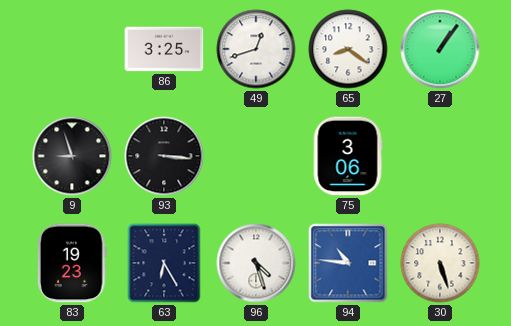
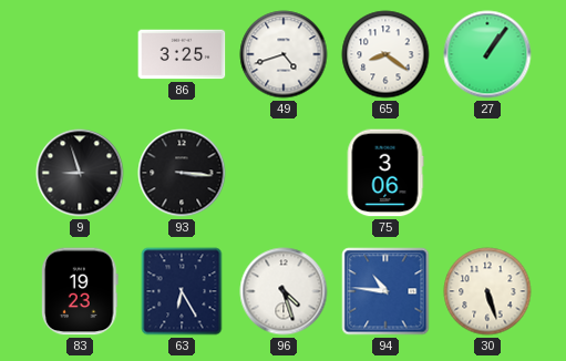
49: 12:42 -> 4:42
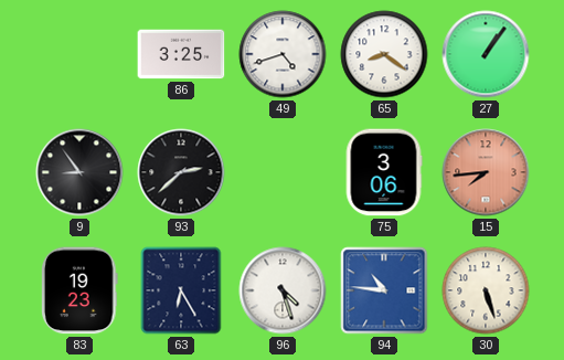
9: 8:57 -> 8:54
93: 3:16 -> 2:38
15: none -> 7:44
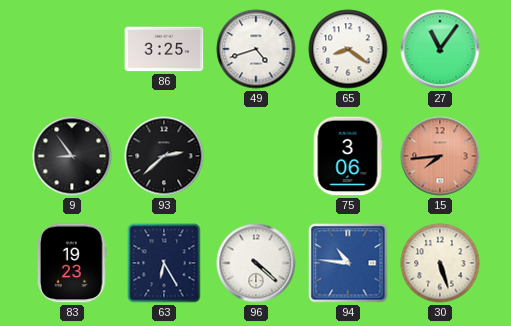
27: 1:06 -> 11:06
96: 4:27 -> 4:22
